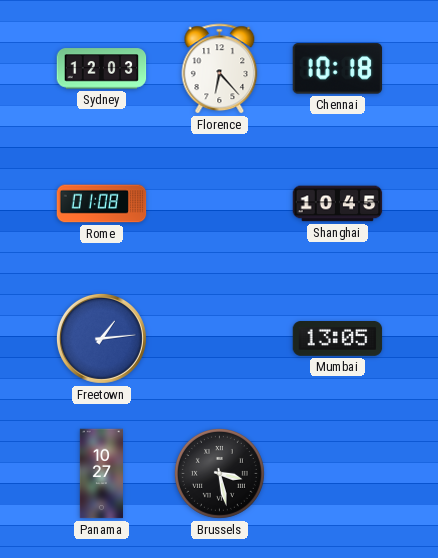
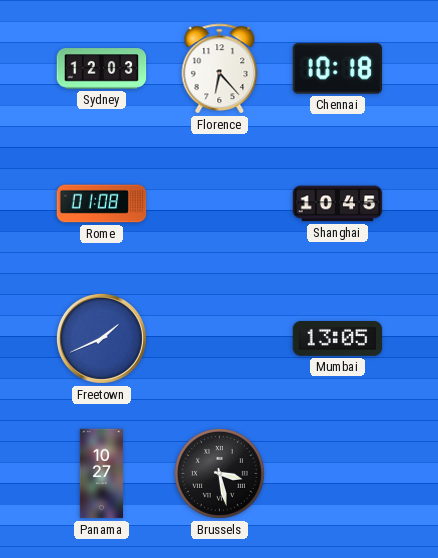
Freetown: 1:14 -> 1:41
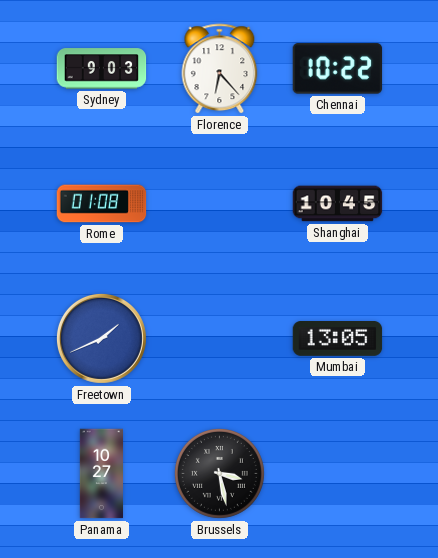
Sydney: 12:03 -> 9:03
Chennai: 10:18 -> 10:22
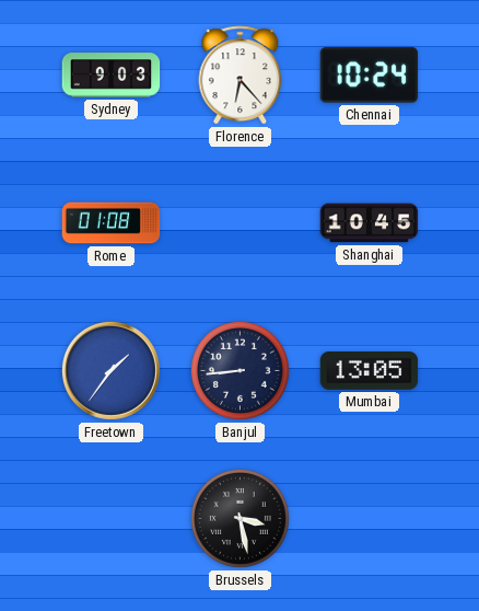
Chennai: 10:22 -> 10:24
Freetown: 1:41 -> 1:36
Banjul: none -> 8:44
Panama: 10:27 -> none
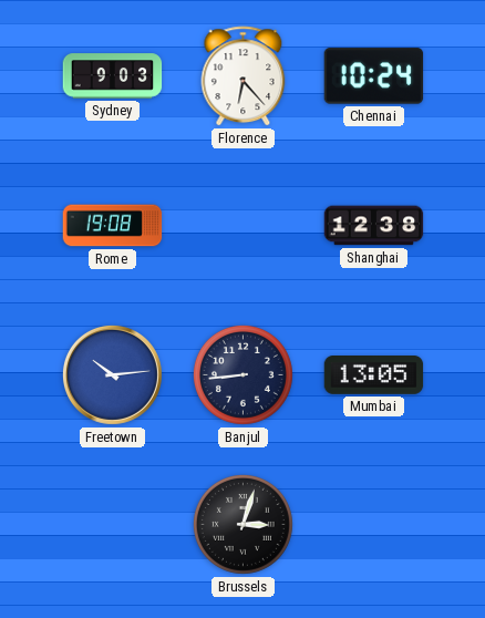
Rome: 01:08 -> 19:08
Shanghai: 10:45 -> 12:38
Freetown: 1:36 -> 10:14
Brussels: 3:28 -> 3:03
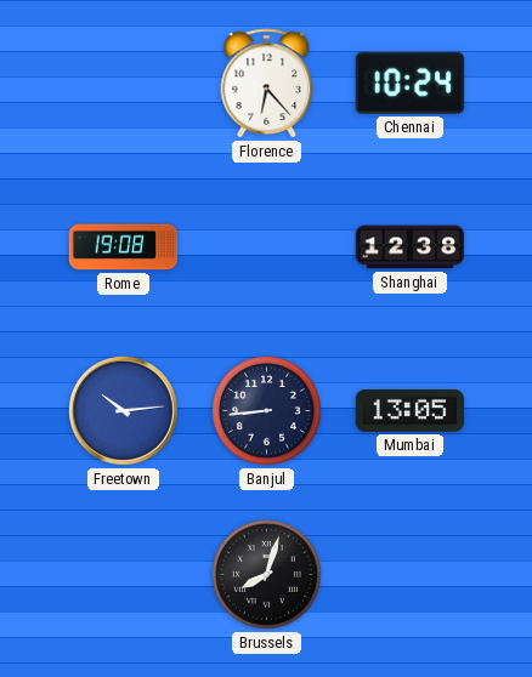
Sydney: 9:03 -> none
Brussels: 3:03 -> 8:03
